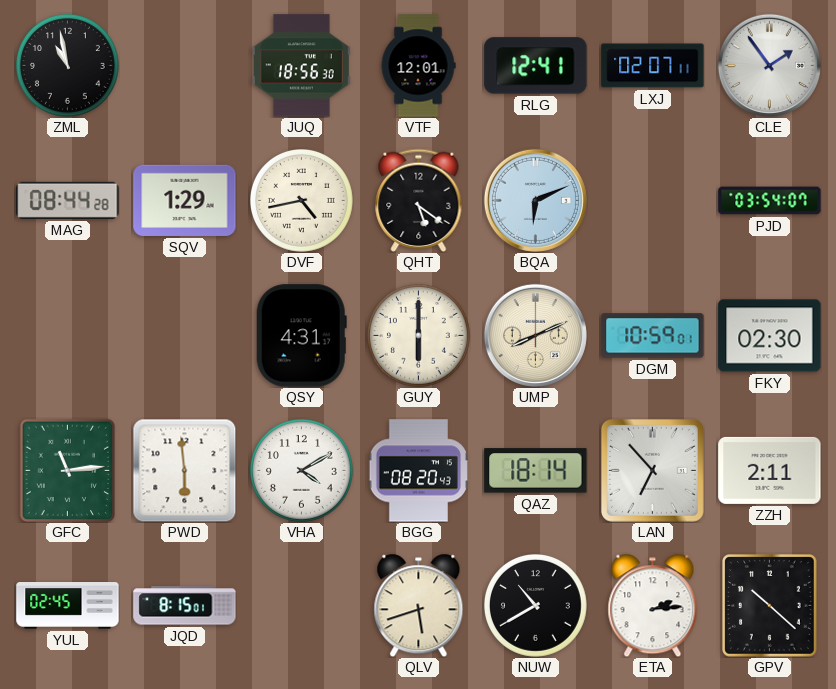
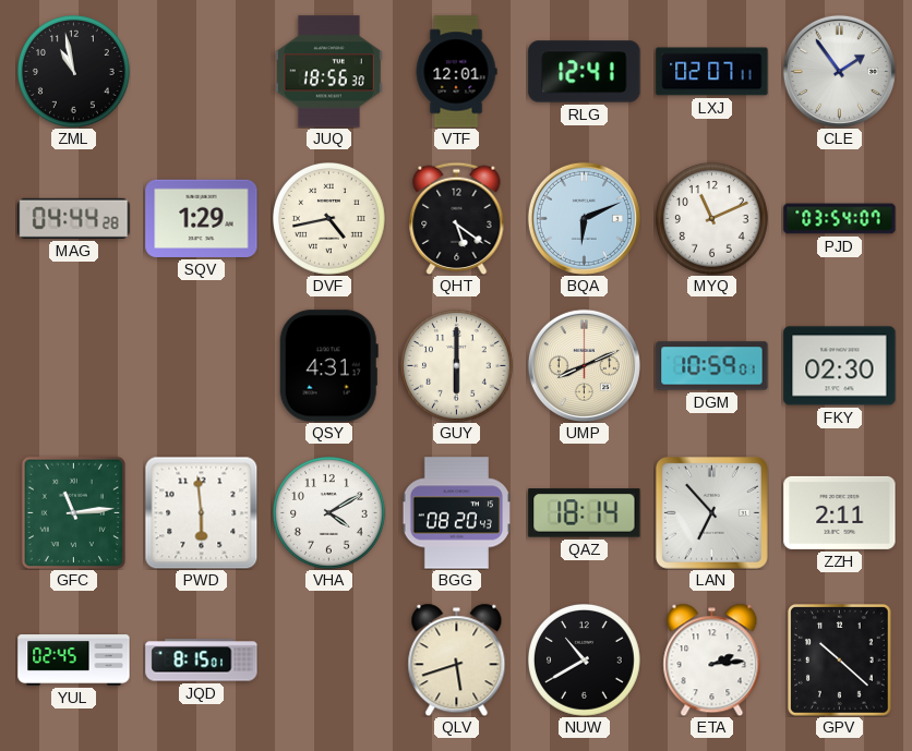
MAG: 08:44 -> 04:44
MYQ: none -> 11:11
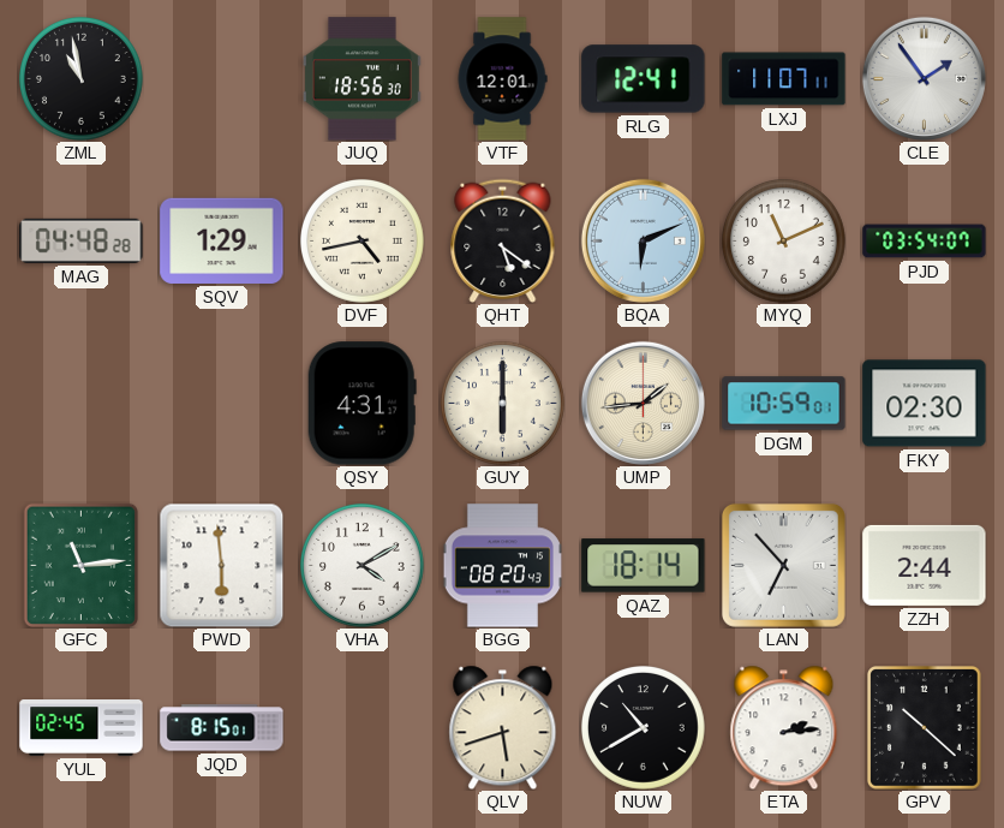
LXJ: 02:07 -> 11:07
MAG: 04:44 -> 04:48
UMP: 8:11 -> 1:44
ZZH: 2:11 -> 2:44
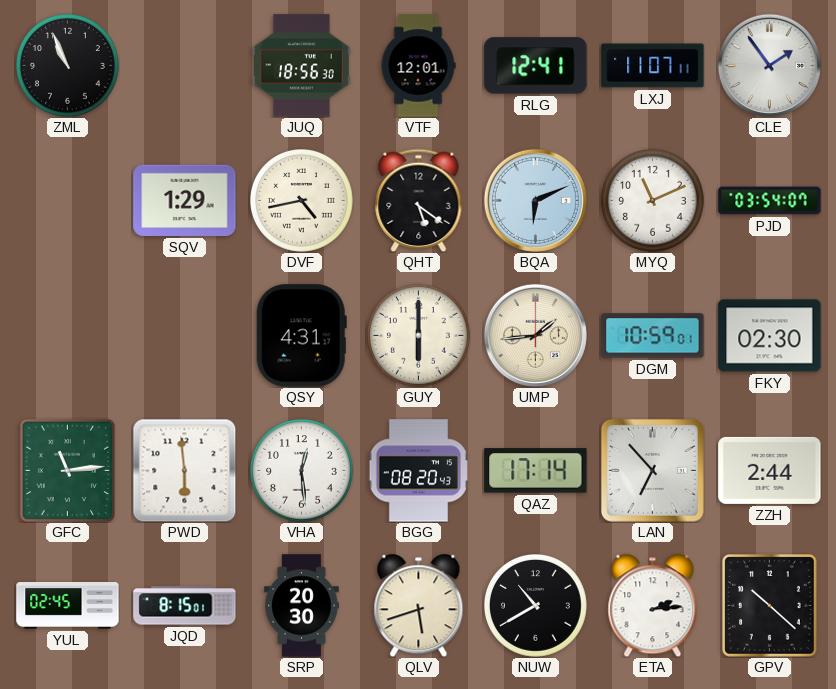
ZML: 10:58 -> 10:56
MAG: 04:48 -> none
VHA: 4:10 -> 12:29
QAZ: 18:14 -> 17:14
SRP: none -> 20:30
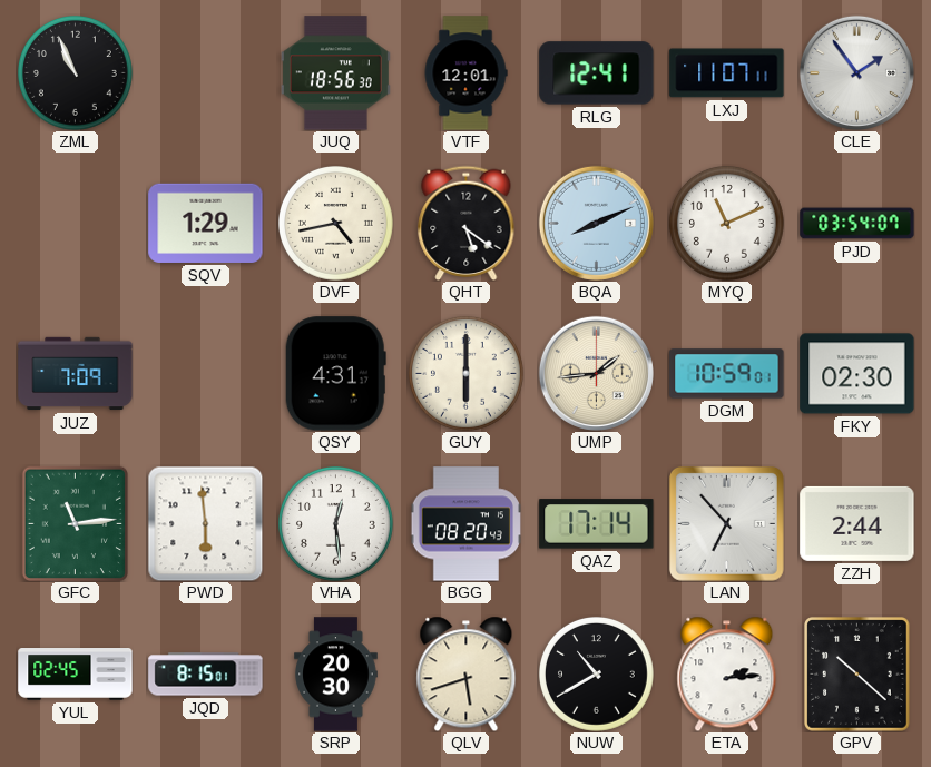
BQA: 6:11 -> 8:11
JUZ: none -> 7:09
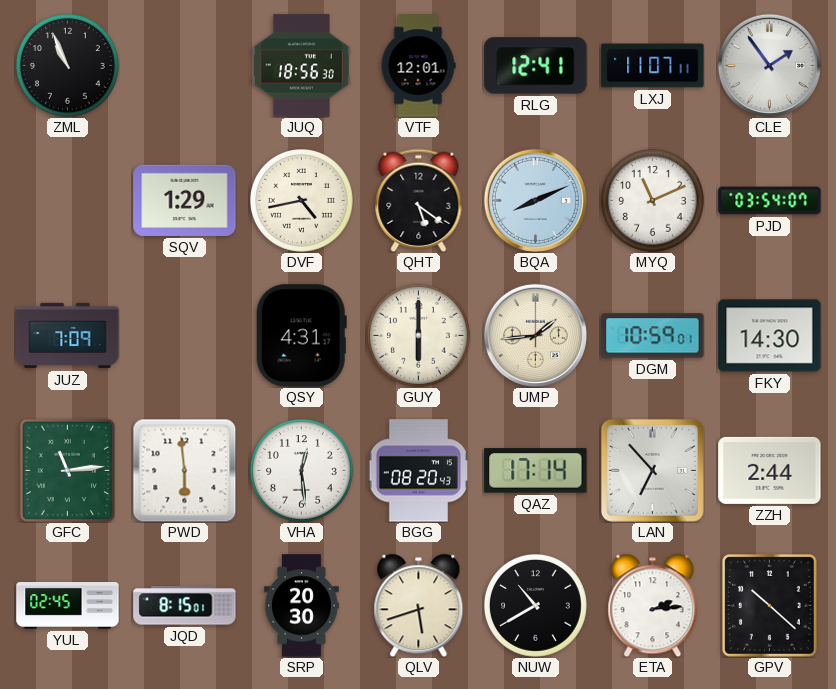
FKY: 02:30 -> 14:30
